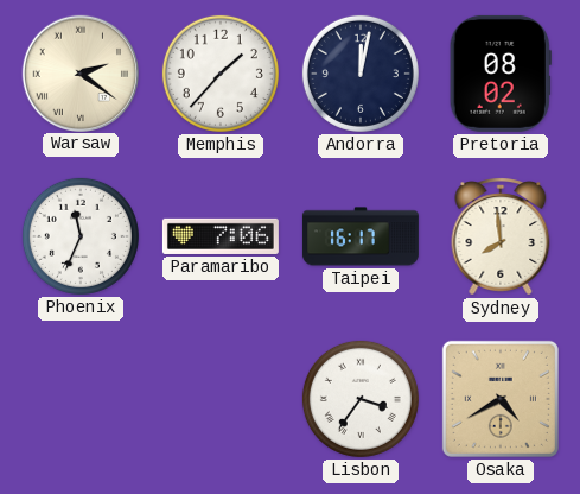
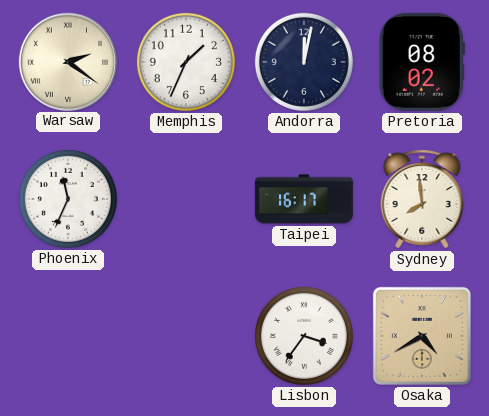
Memphis: 1:37 -> 1:34
Paramaribo: 7:06 -> none
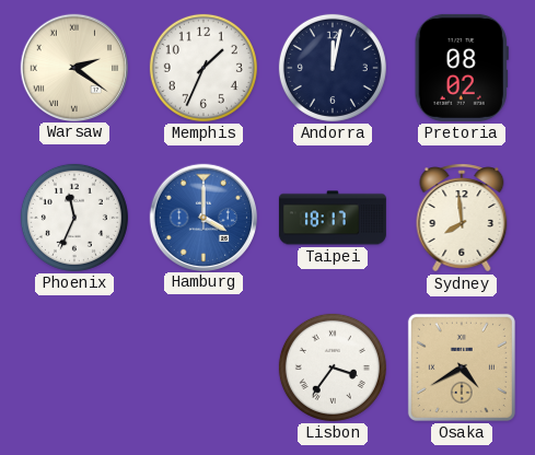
Hamburg: none -> 4:00
Taipei: 16:17 -> 18:17
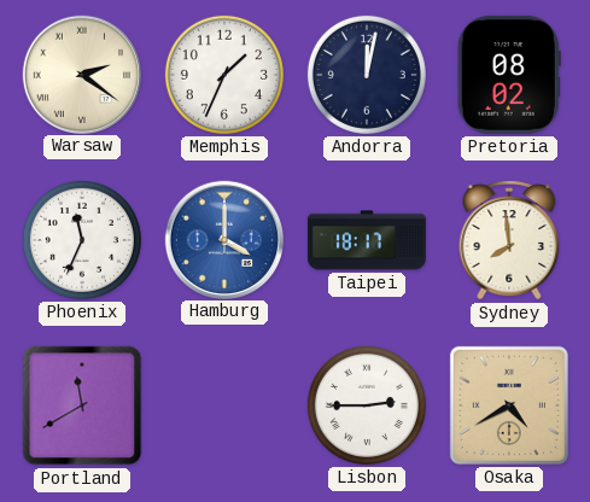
Portland: none -> 11:40
Lisbon: 3:36 -> 2:45
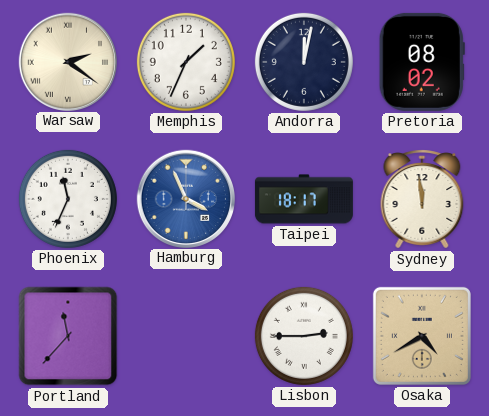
Hamburg: 4:00 -> 3:56
Sydney: 7:59 -> 11:59
Portland: 11:40 -> 11:37
